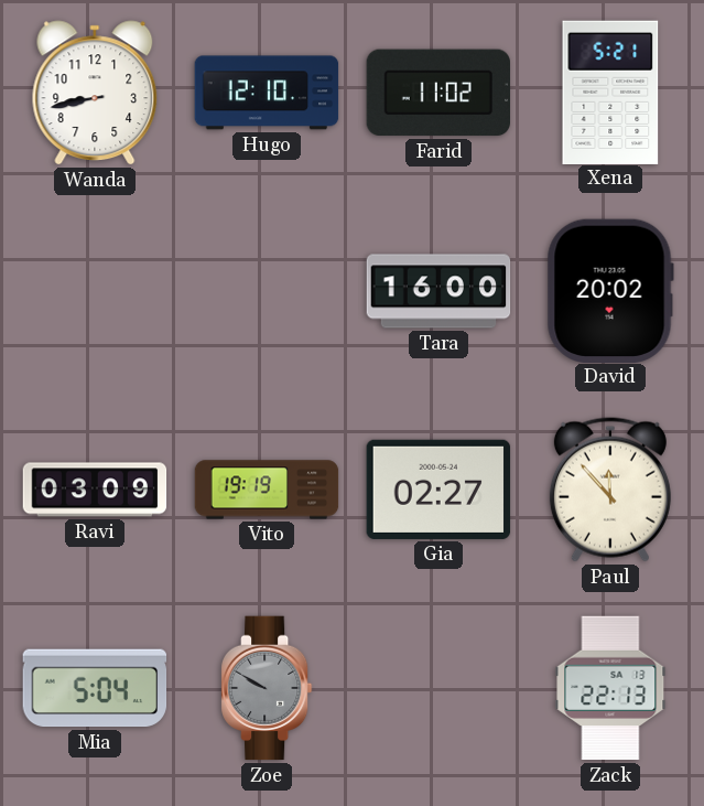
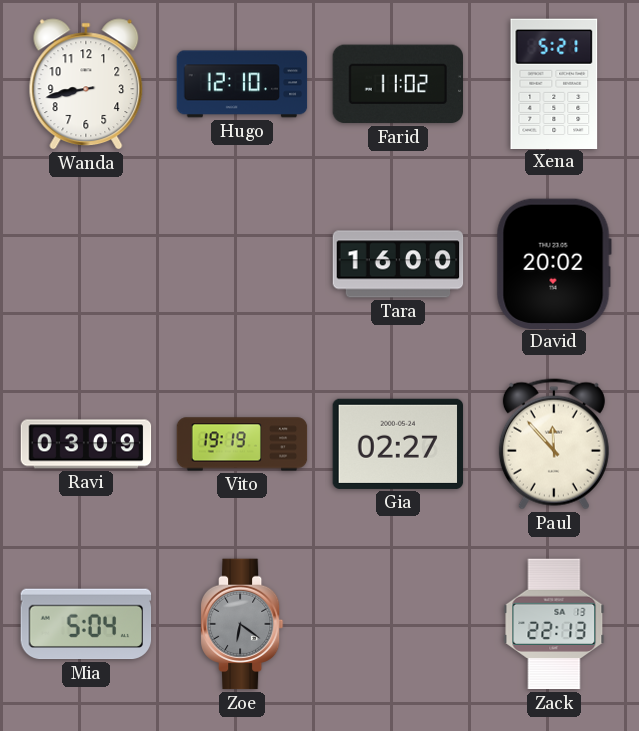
Zoe: 9:50 -> 6:21
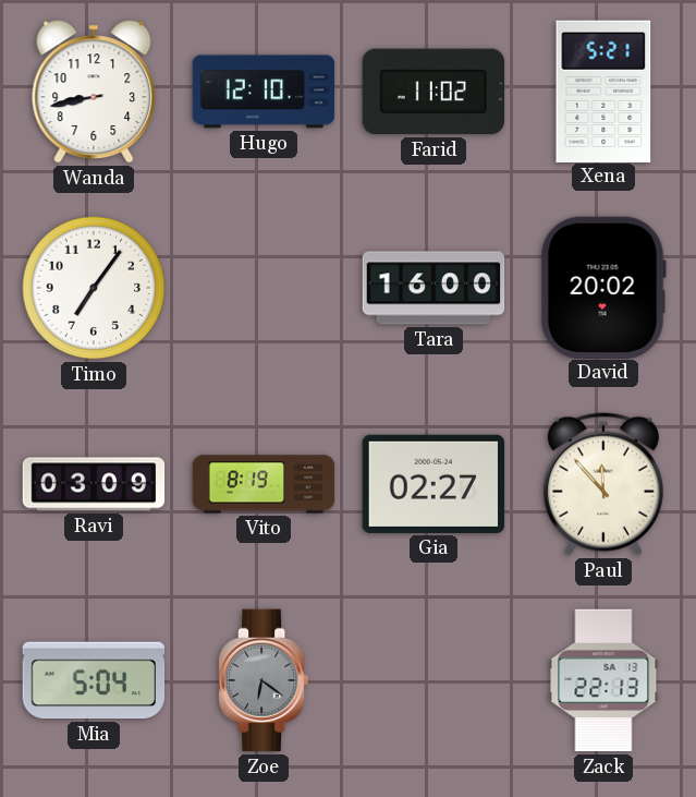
Timo: none -> 7:06
Vito: 19:19 -> 8:19
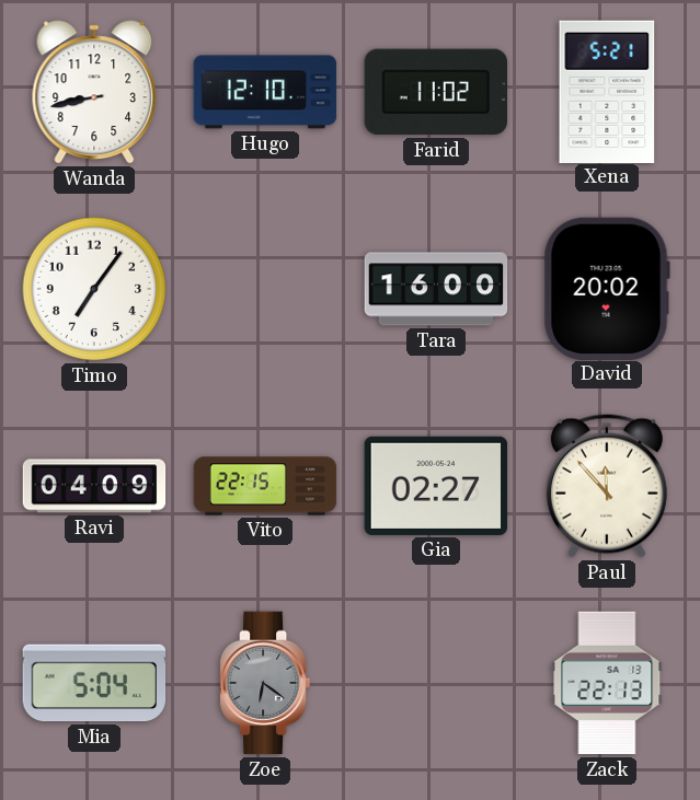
Ravi: 03:09 -> 04:09
Vito: 8:19 -> 22:15
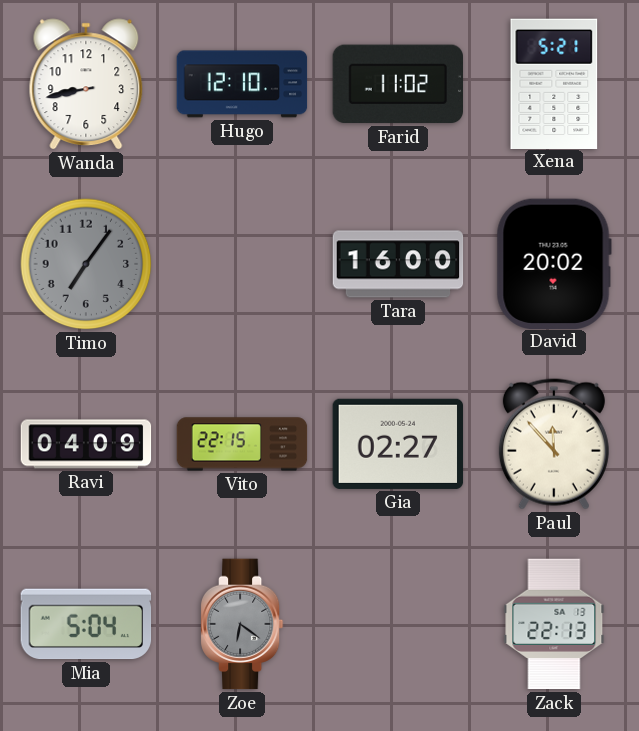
Timo dial: white -> grey
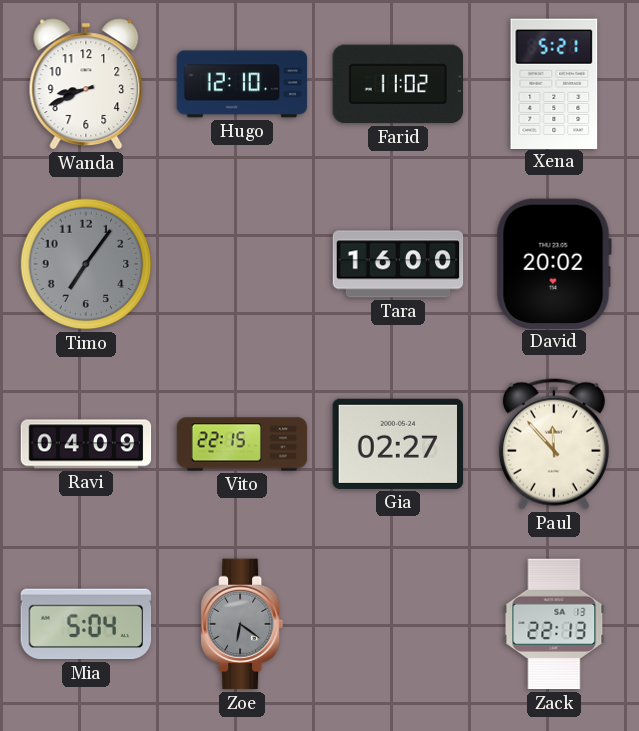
Wanda: 8:43 -> 8:41
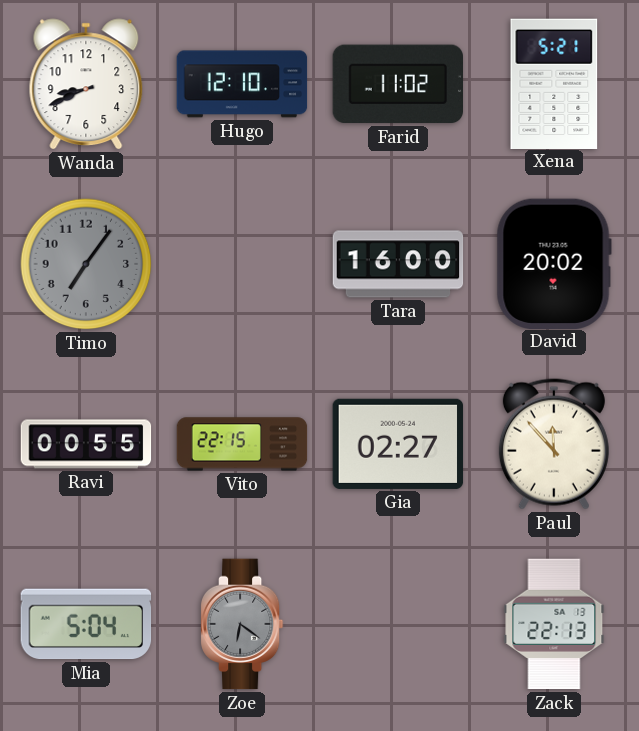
Ravi: 04:09 -> 00:55
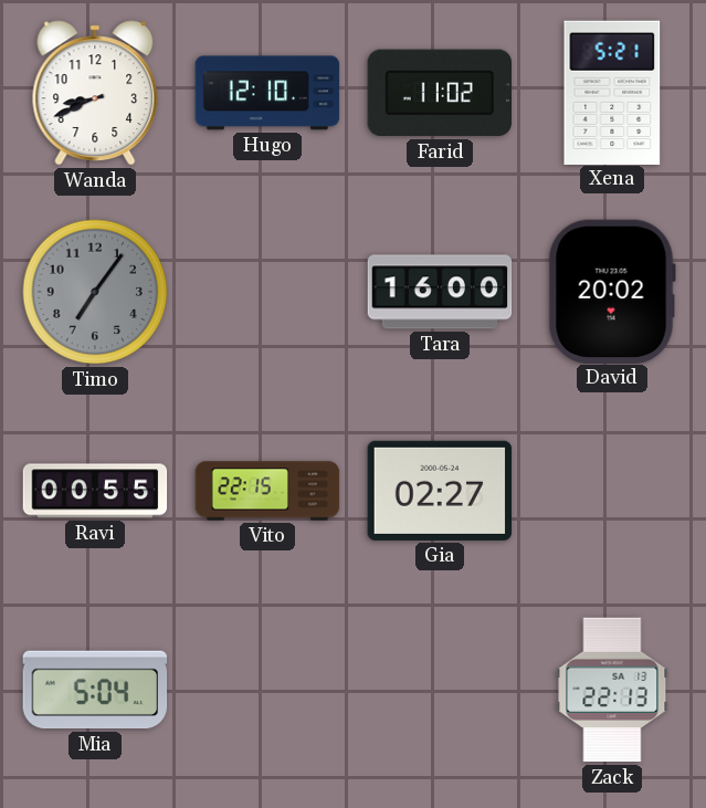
Paul: 11:53 -> none
Zoe: 6:21 -> none
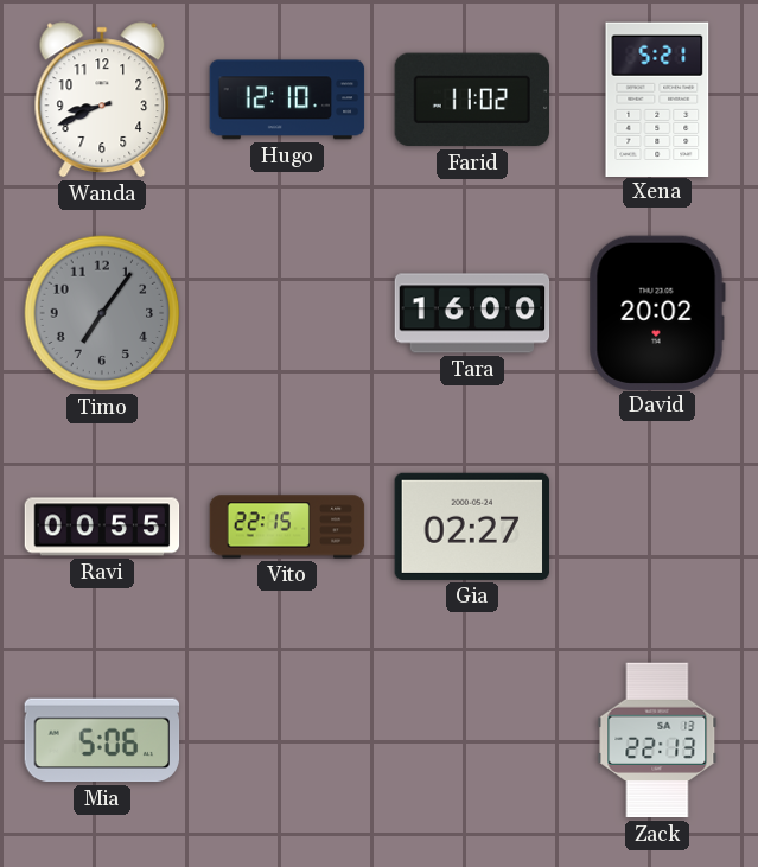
Mia: 5:04 -> 5:06
